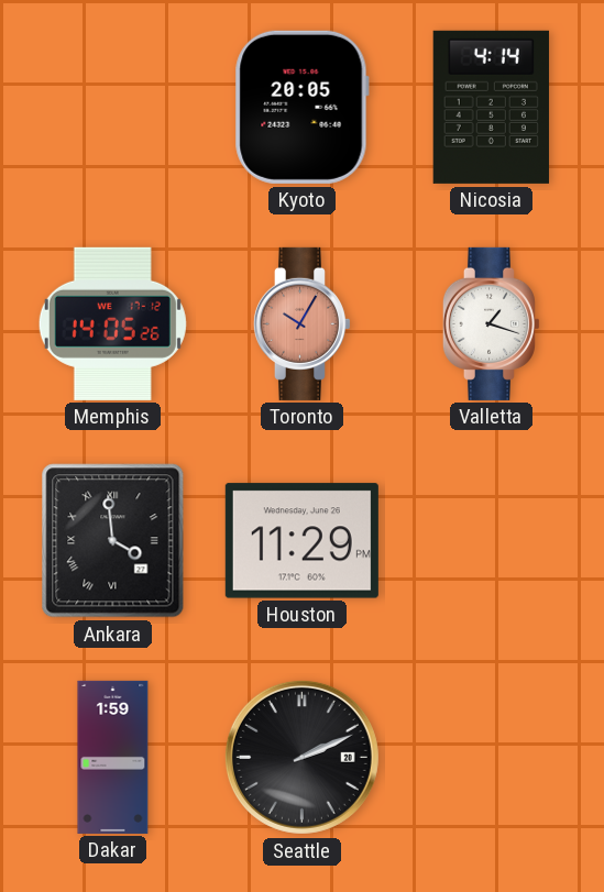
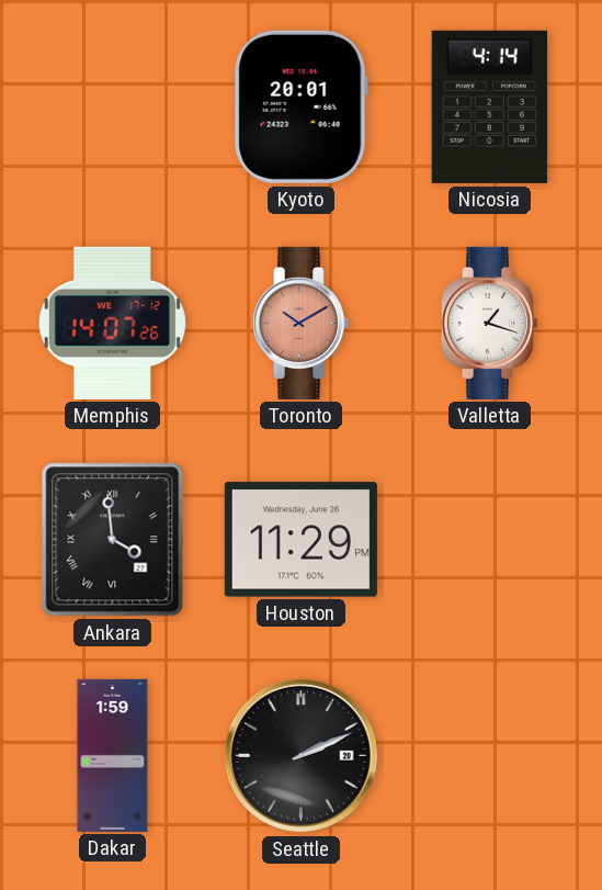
Kyoto: 20:05 -> 20:01
Memphis: 14:05 -> 14:07
Toronto: 10:05 -> 10:10
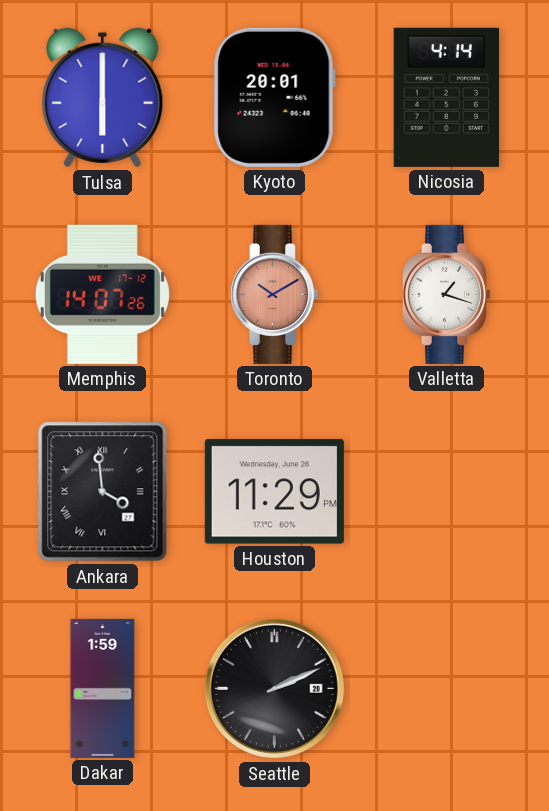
Tulsa: none -> 6:00
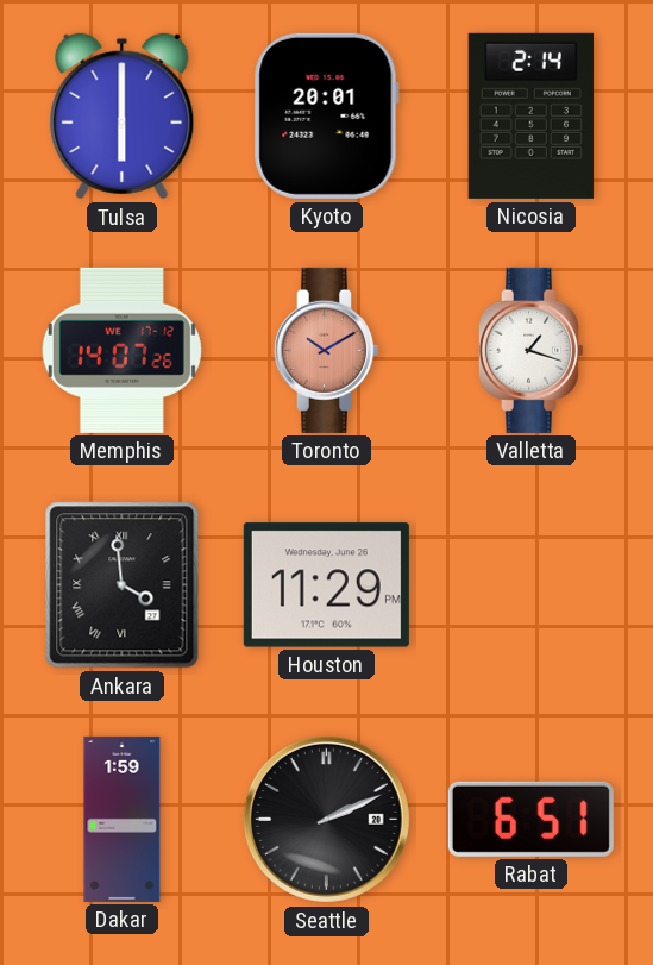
Nicosia: 4:14 -> 2:14
Rabat: none -> 6:51
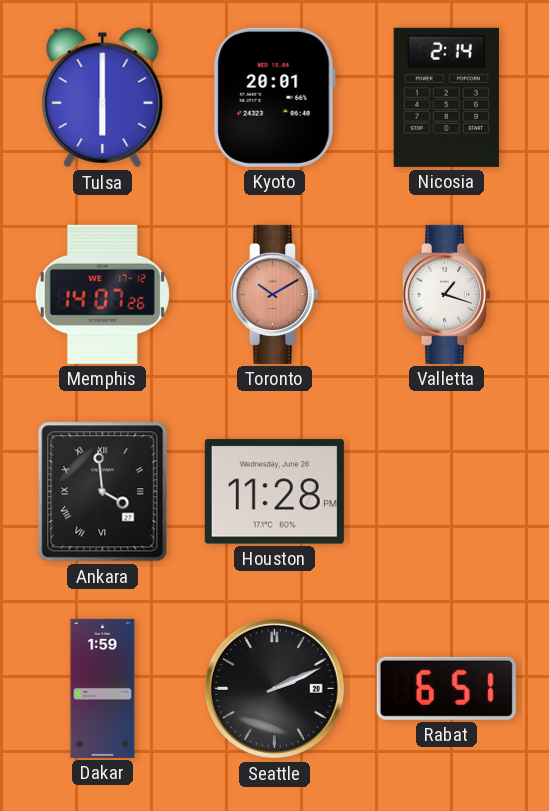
Houston: 11:29 -> 11:28
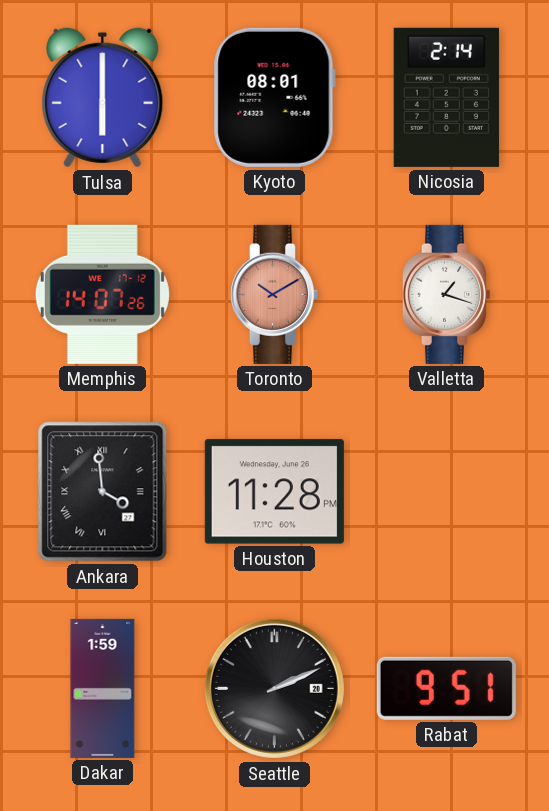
Kyoto: 20:01 -> 08:01
Rabat: 6:51 -> 9:51
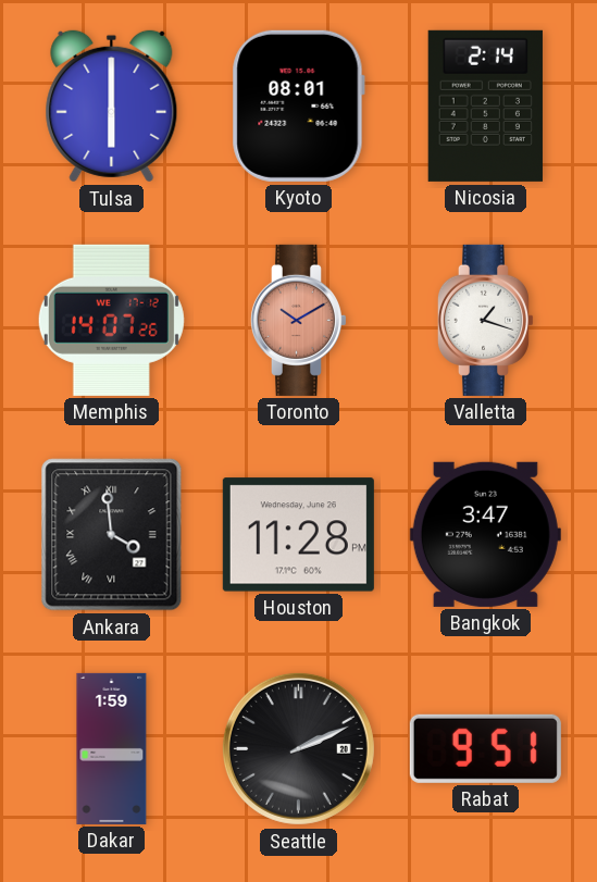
Bangkok: none -> 3:47
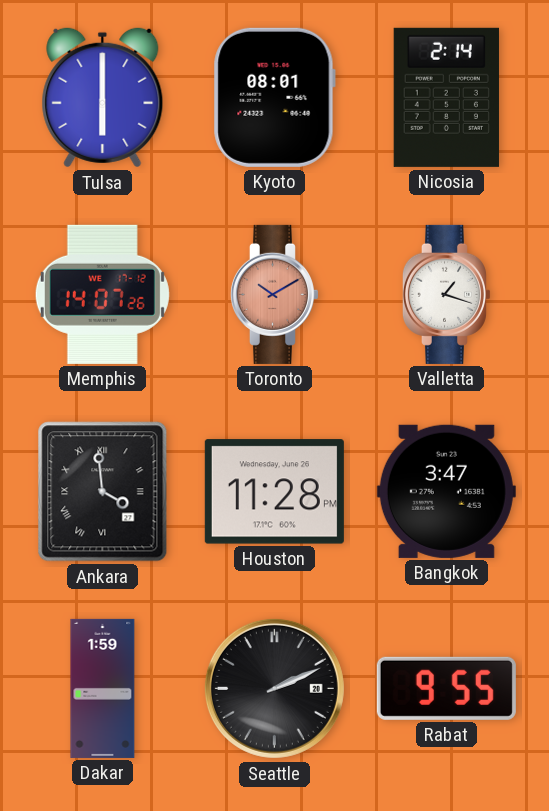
Rabat: 9:51 -> 9:55
